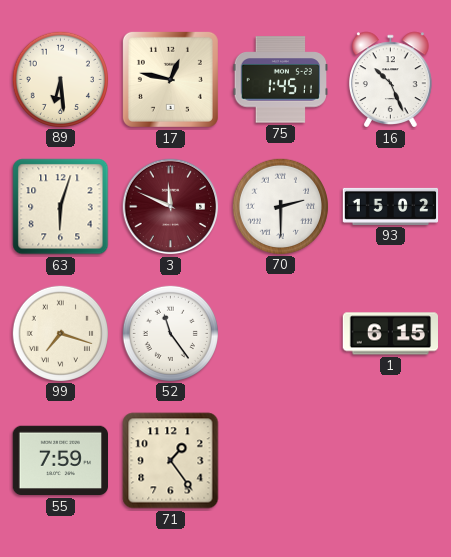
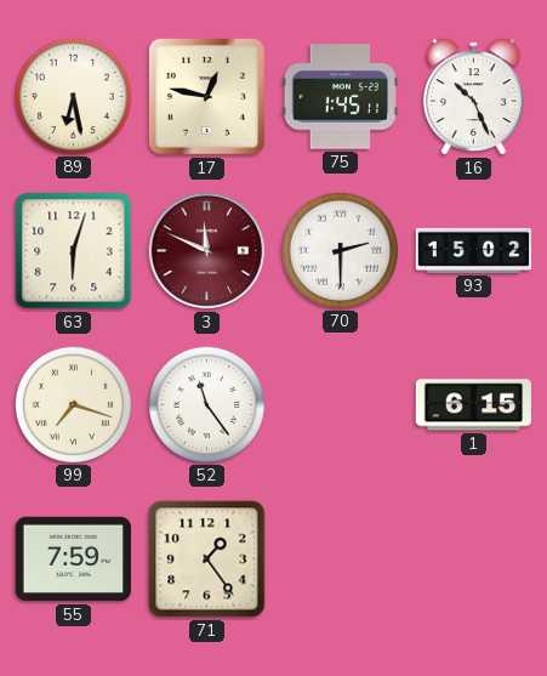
89: 6:29 -> 6:28
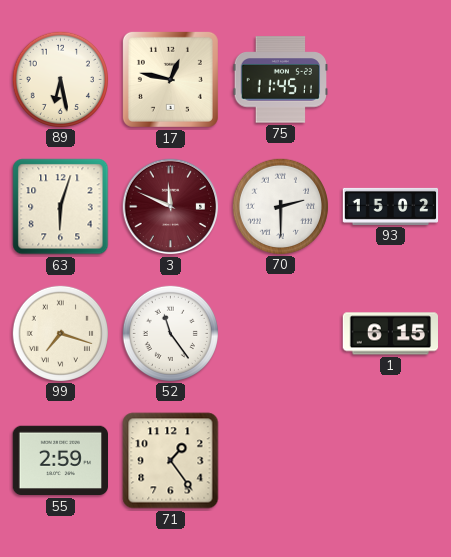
75: 1:45 -> 11:45
16: 10:26 -> none
55: 7:59 -> 2:59
